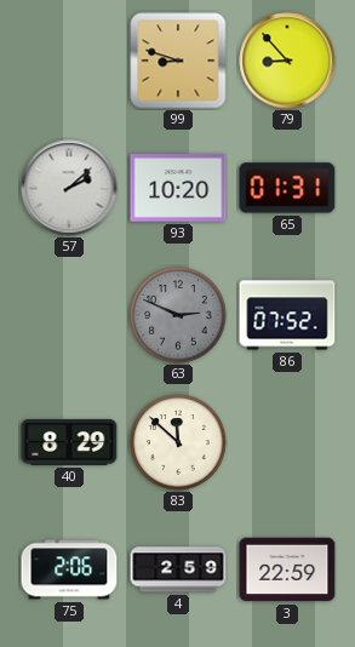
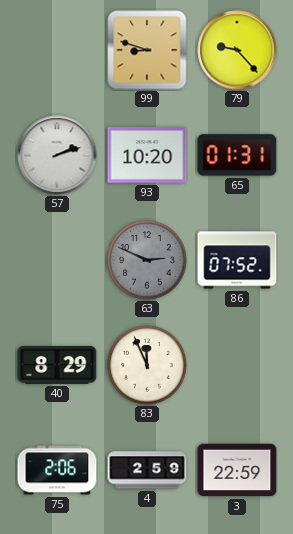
79: 8:53 -> 9:23
57: 2:08 -> 2:12
83: 11:52 -> 11:56
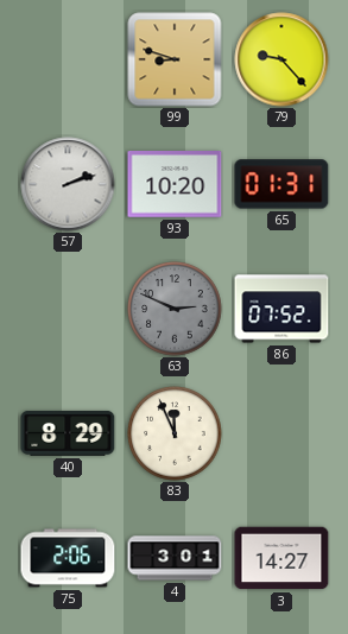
4: 2:59 -> 3:01
3: 22:59 -> 14:27
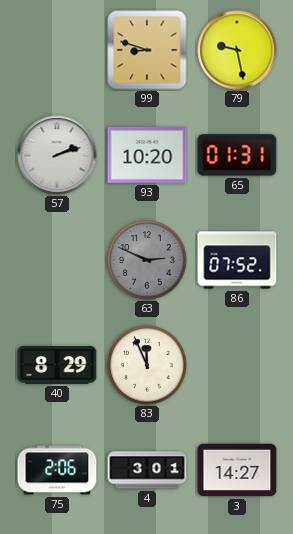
79: 9:23 -> 9:28
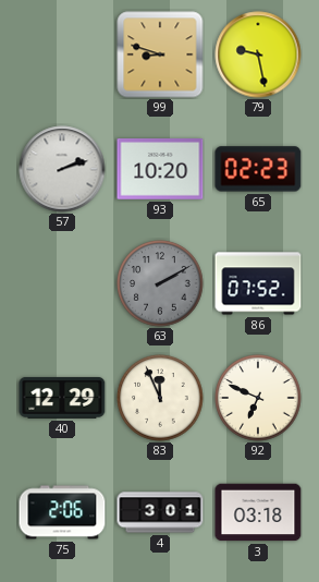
65: 01:31 -> 02:23
63: 2:49 -> 2:10
40: 8:29 -> 12:29
92: none -> 6:49
3: 14:27 -> 03:18
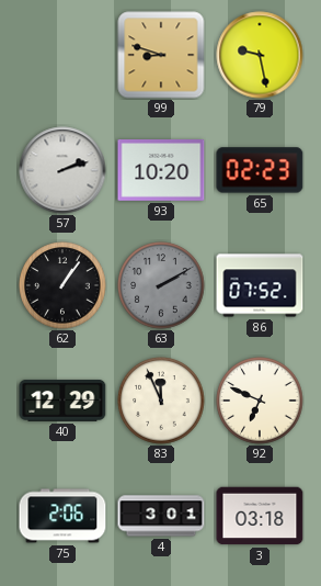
62: none -> 1:06
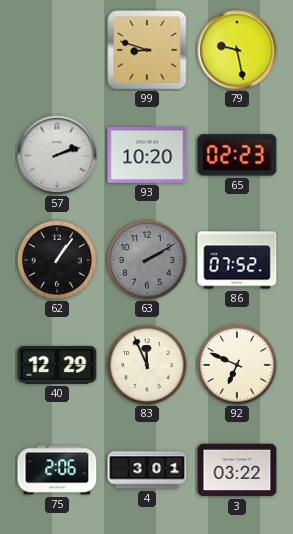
3: 03:18 -> 03:22
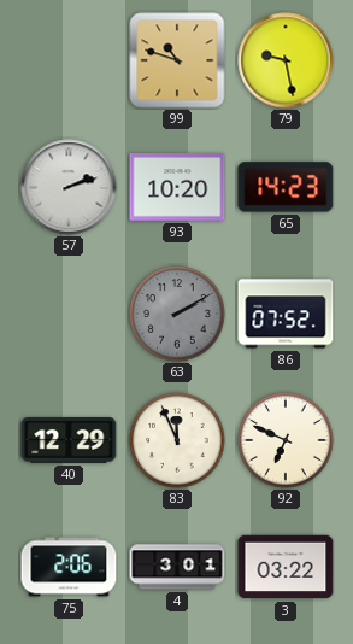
99: 8:48 -> 10:48
65: 02:23 -> 14:23
62: 1:06 -> none
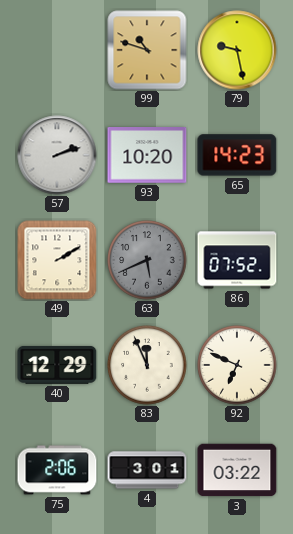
49: none -> 2:10
63: 2:10 -> 5:41
